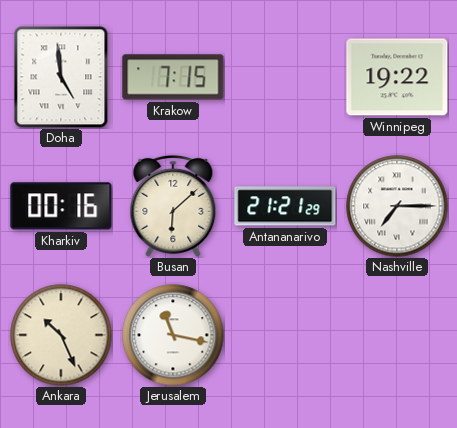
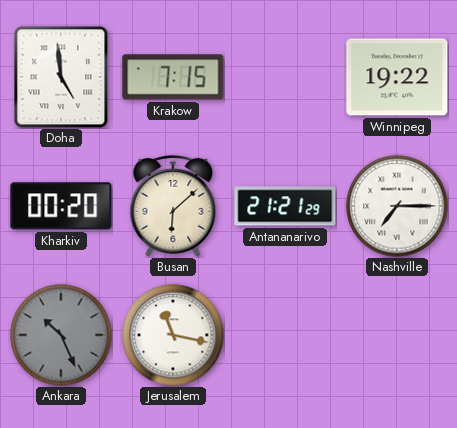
Kharkiv: 00:16 -> 00:20
Ankara dial: cream -> grey
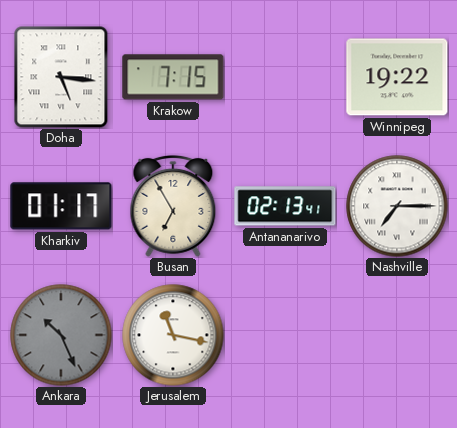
Doha: 4:59 -> 5:16
Kharkiv: 00:20 -> 01:17
Busan: 6:08 -> 6:55
Antananarivo: 21:21 -> 02:13
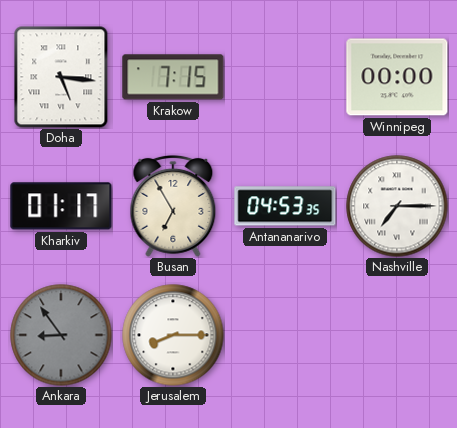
Winnipeg: 19:22 -> 00:00
Antananarivo: 02:13 -> 04:53
Ankara: 10:26 -> 8:54
Jerusalem: 11:17 -> 8:15
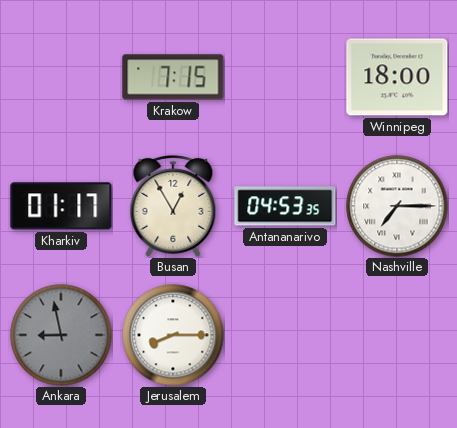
Doha: 5:16 -> none
Winnipeg: 00:00 -> 18:00
Busan: 6:55 -> 12:55
Ankara: 8:54 -> 8:58
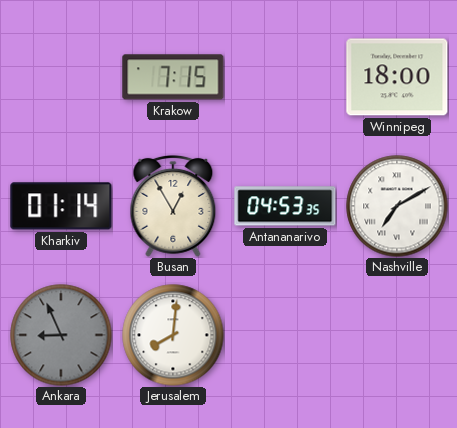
Kharkiv: 01:17 -> 01:14
Nashville: 7:15 -> 7:10
Ankara: 8:58 -> 8:56
Jerusalem: 8:15 -> 8:01
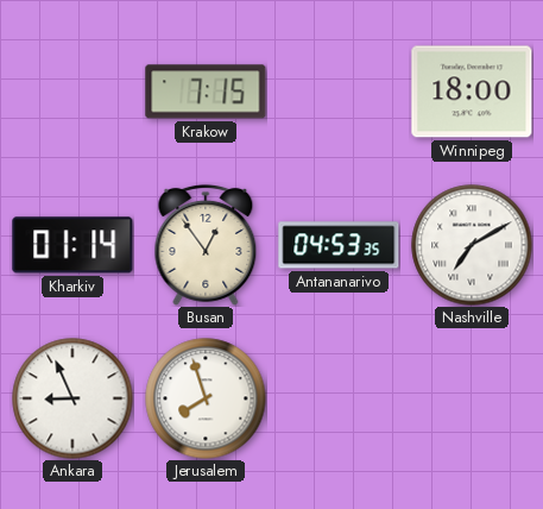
Busan: 12:55 -> 12:54
Ankara dial: grey -> white
Jerusalem: 8:01 -> 7:57
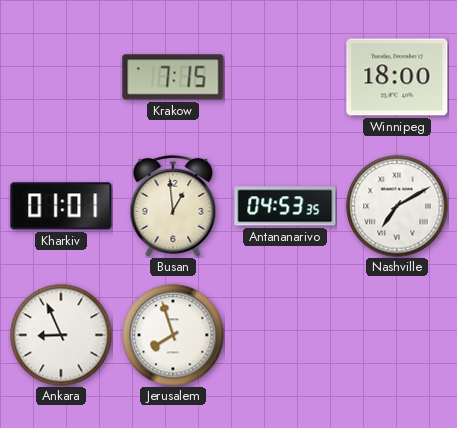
Kharkiv: 01:14 -> 01:01
Busan: 12:54 -> 12:59
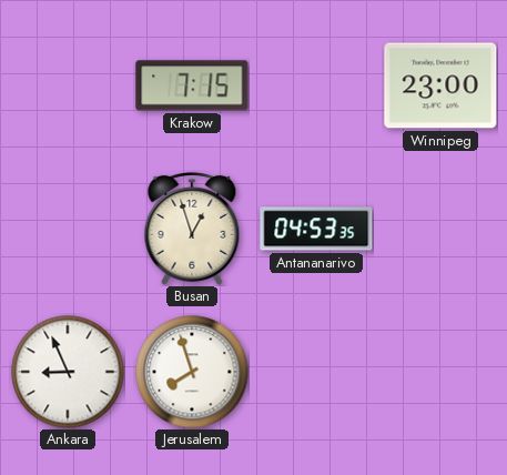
Winnipeg: 18:00 -> 23:00
Kharkiv: 01:01 -> none
Busan: 12:59 -> 12:57
Nashville: 7:10 -> none
